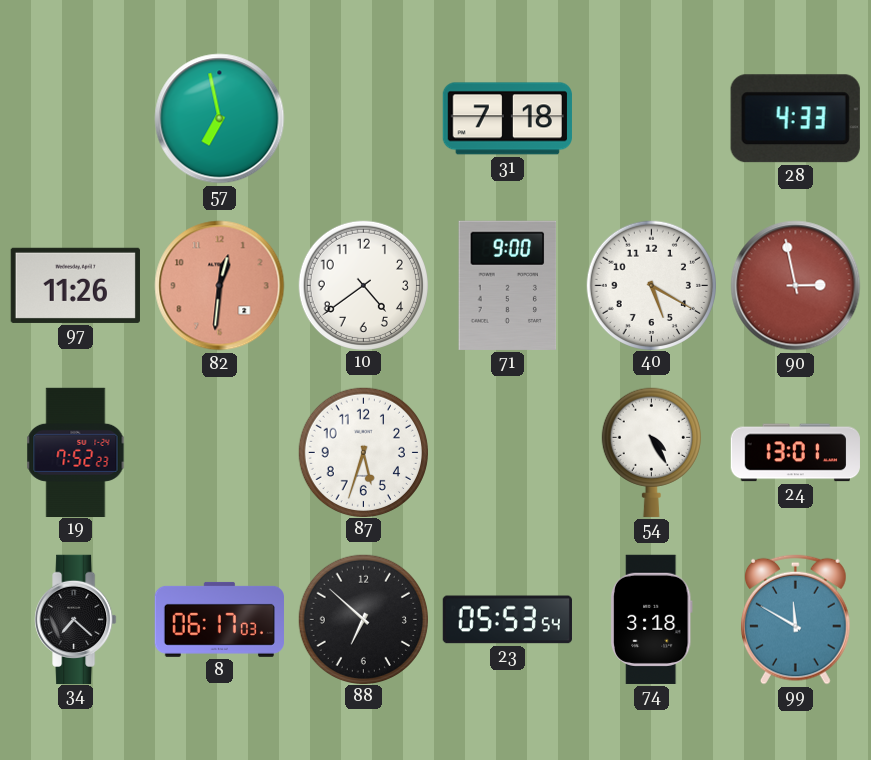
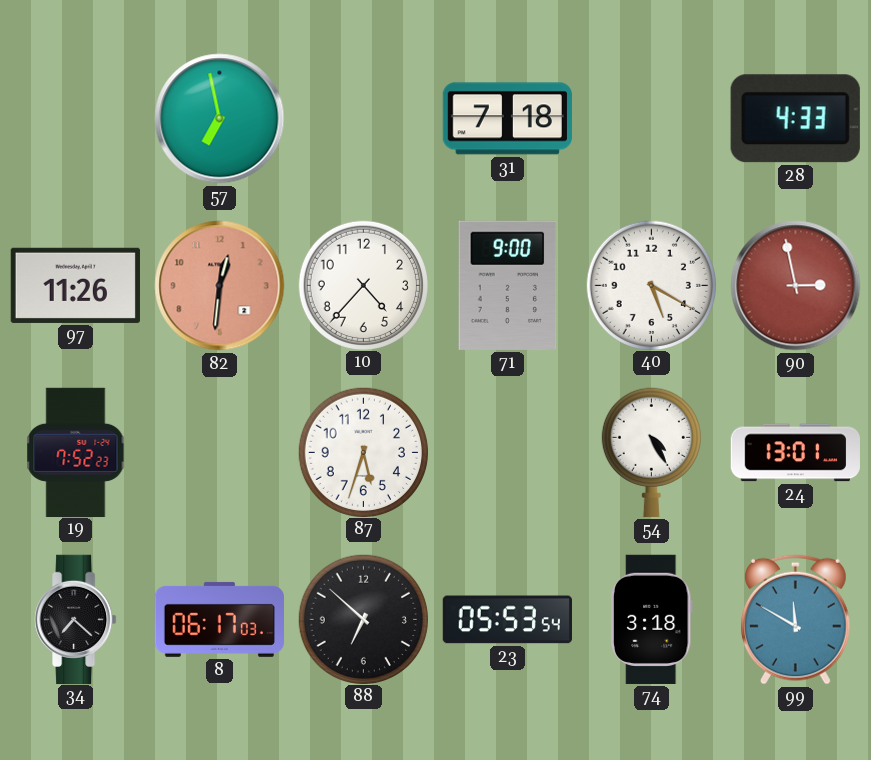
10: 4:39 -> 4:37
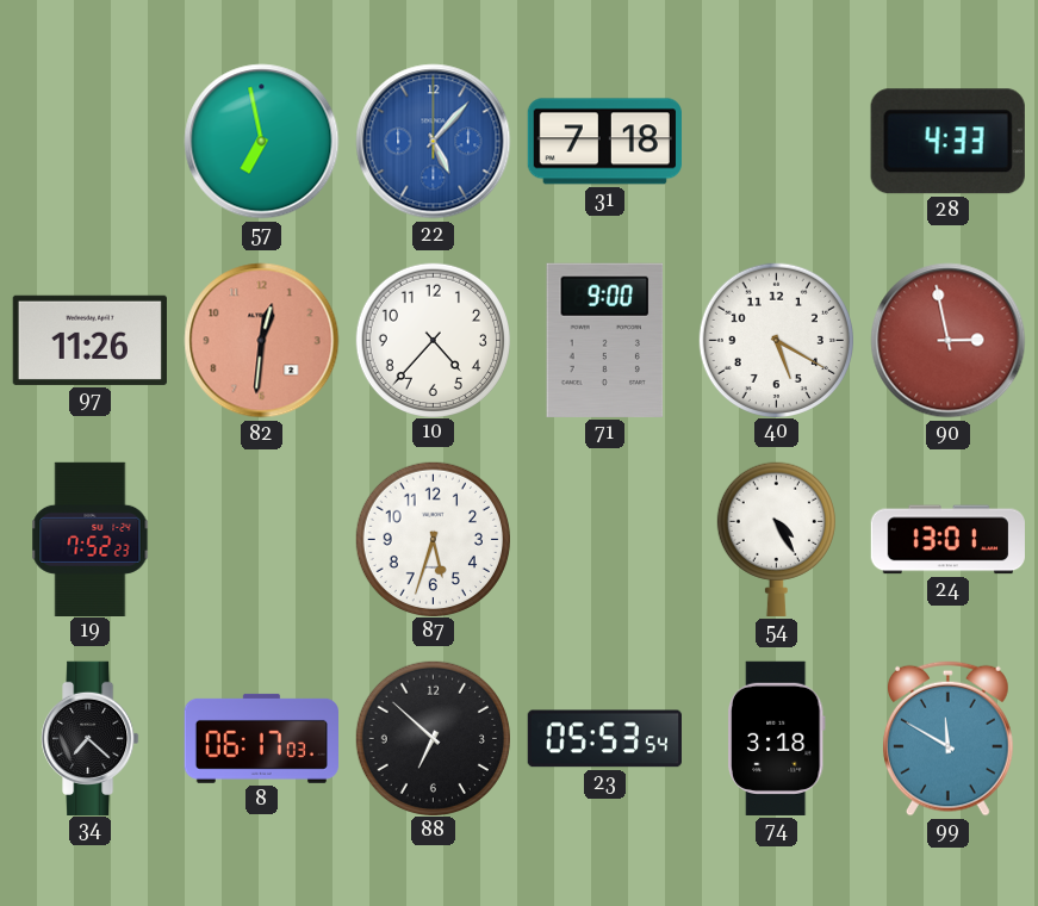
22: none -> 5:07
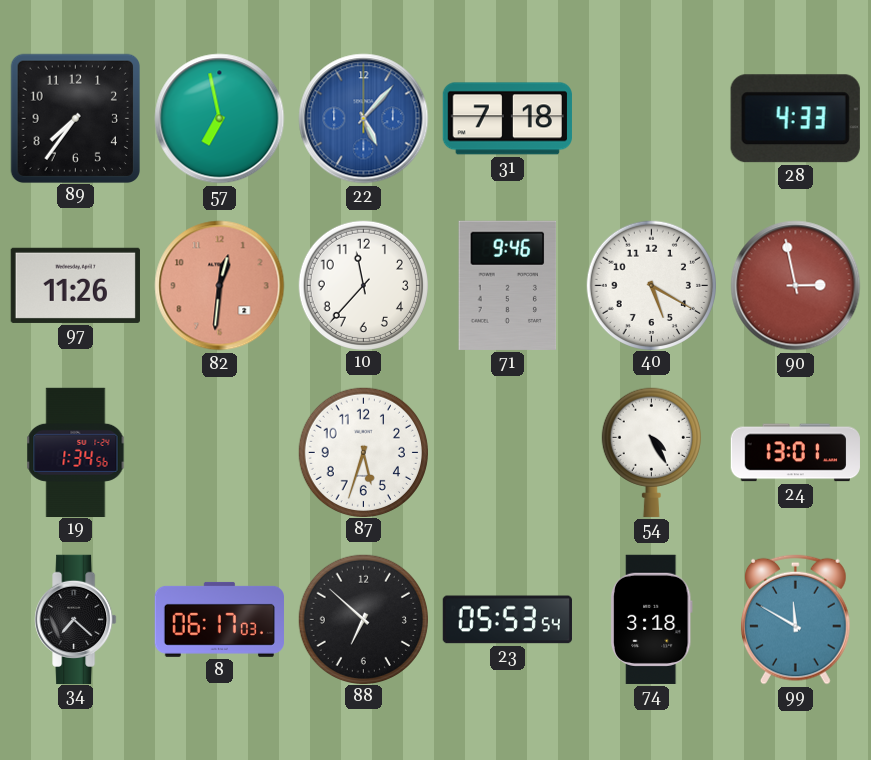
89: none -> 7:36
10: 4:37 -> 11:37
71: 9:00 -> 9:46
19: 7:52 -> 1:34
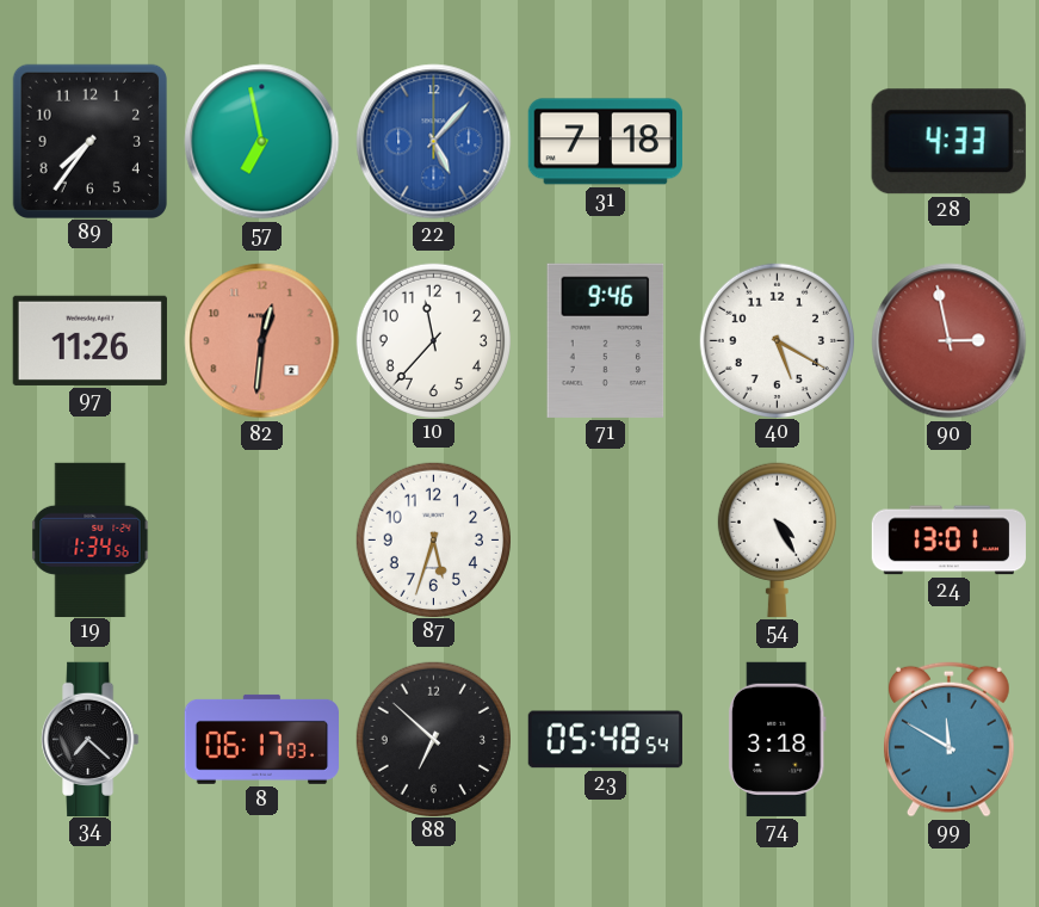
23: 05:53 -> 05:48
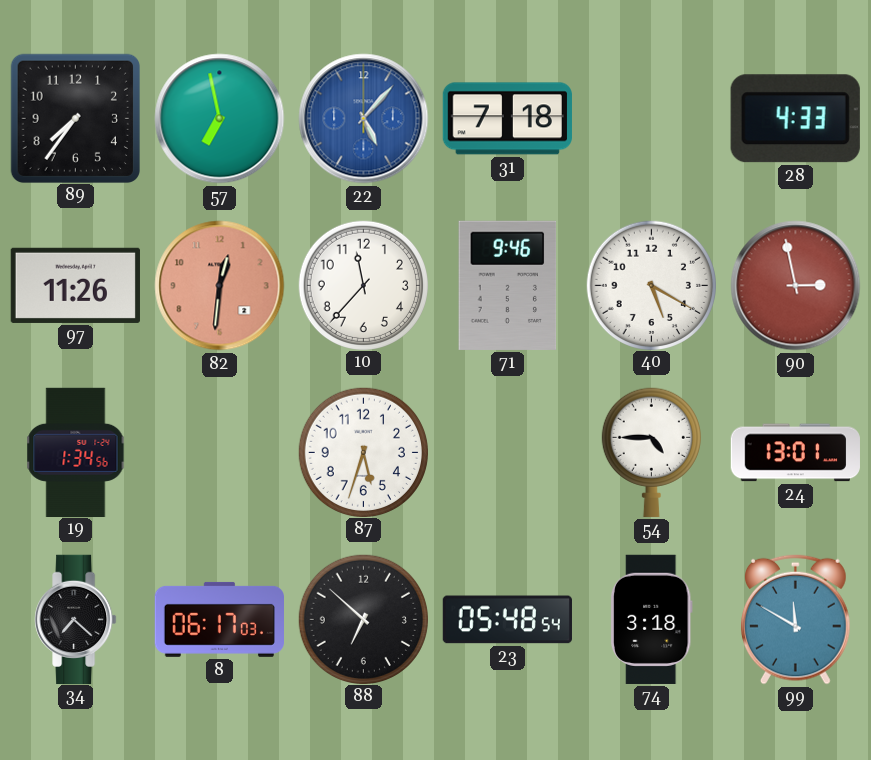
54: 4:25 -> 4:45
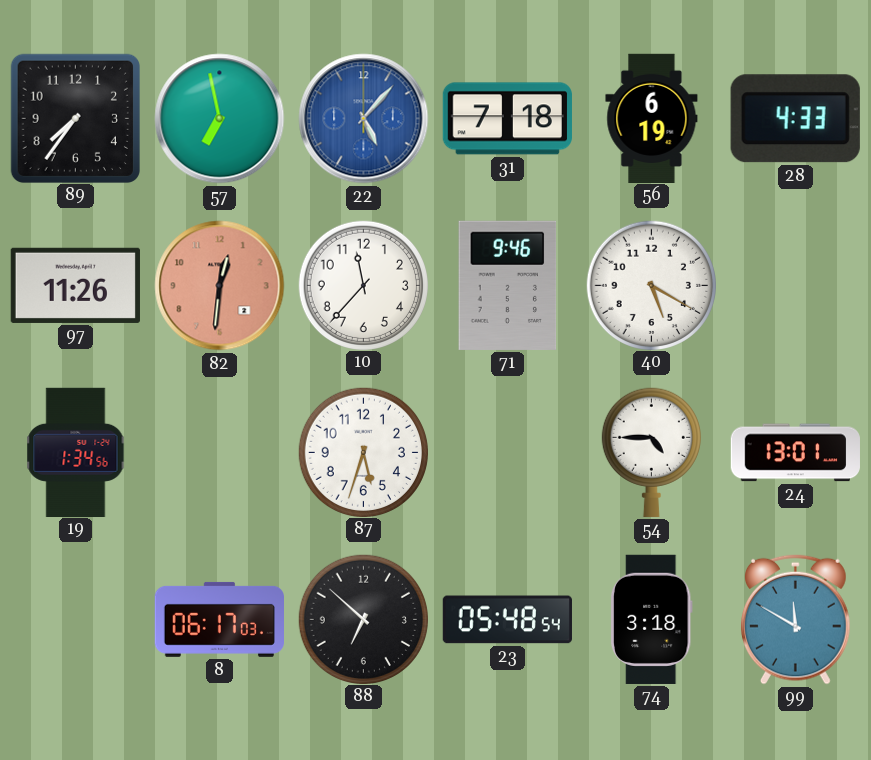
56: none -> 6:19
90: 2:58 -> none
34: 7:22 -> none
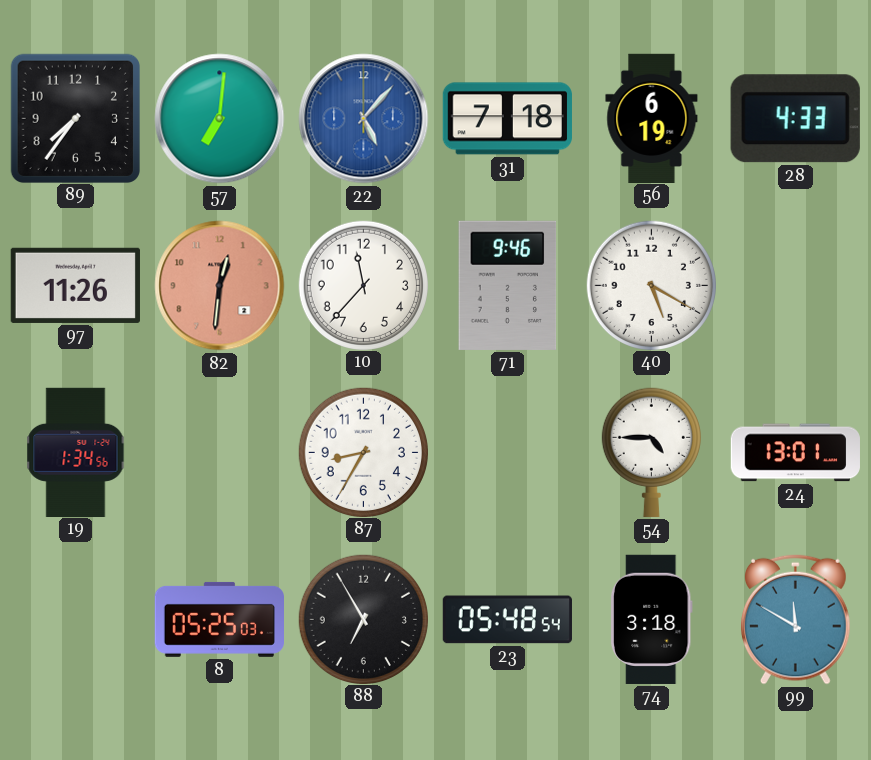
57: 6:58 -> 7:01
87: 5:33 -> 8:35
8: 06:17 -> 05:25
88: 6:52 -> 6:55
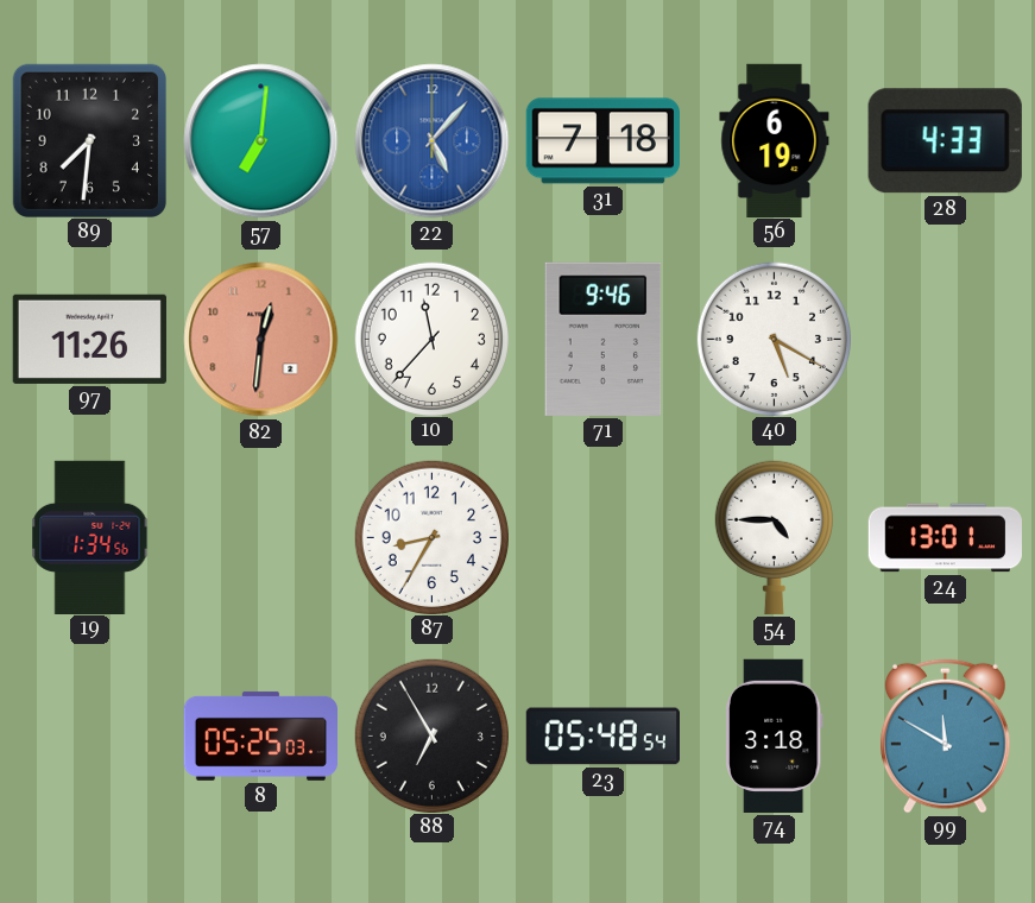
89: 7:36 -> 7:31
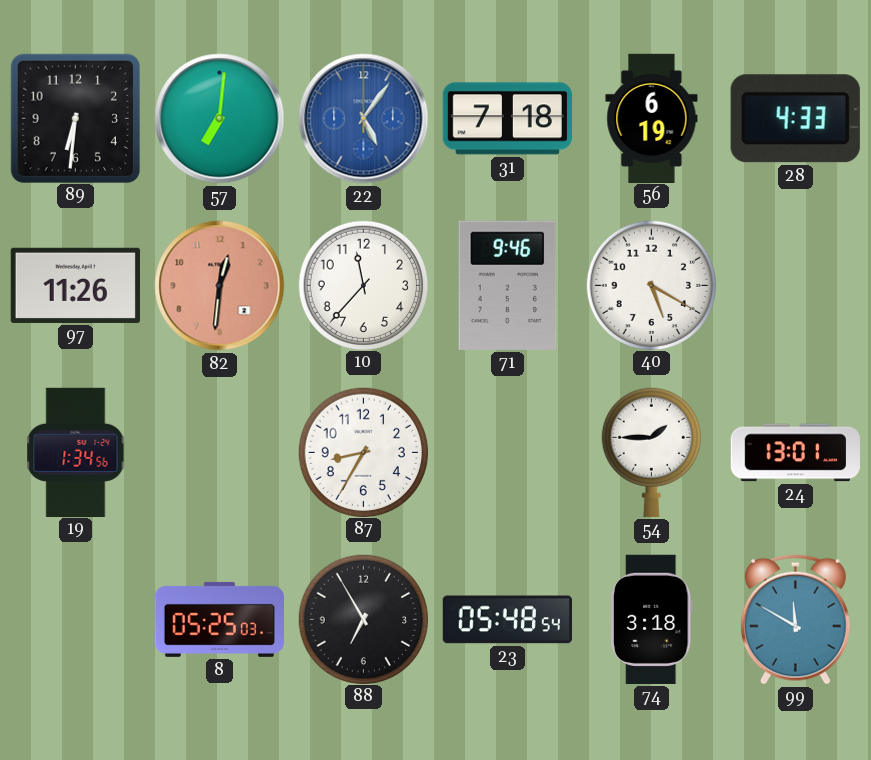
89: 7:31 -> 6:31
22: 5:07 -> 5:06
54: 4:45 -> 1:45
